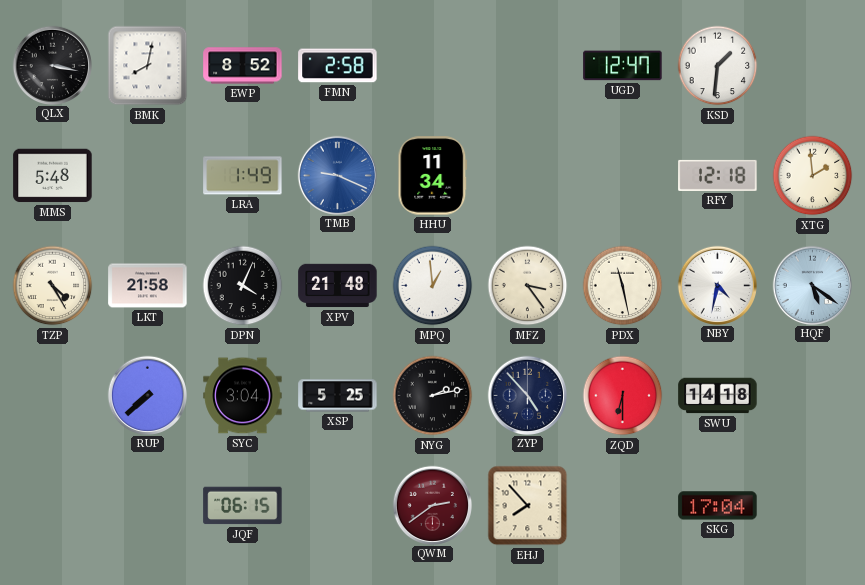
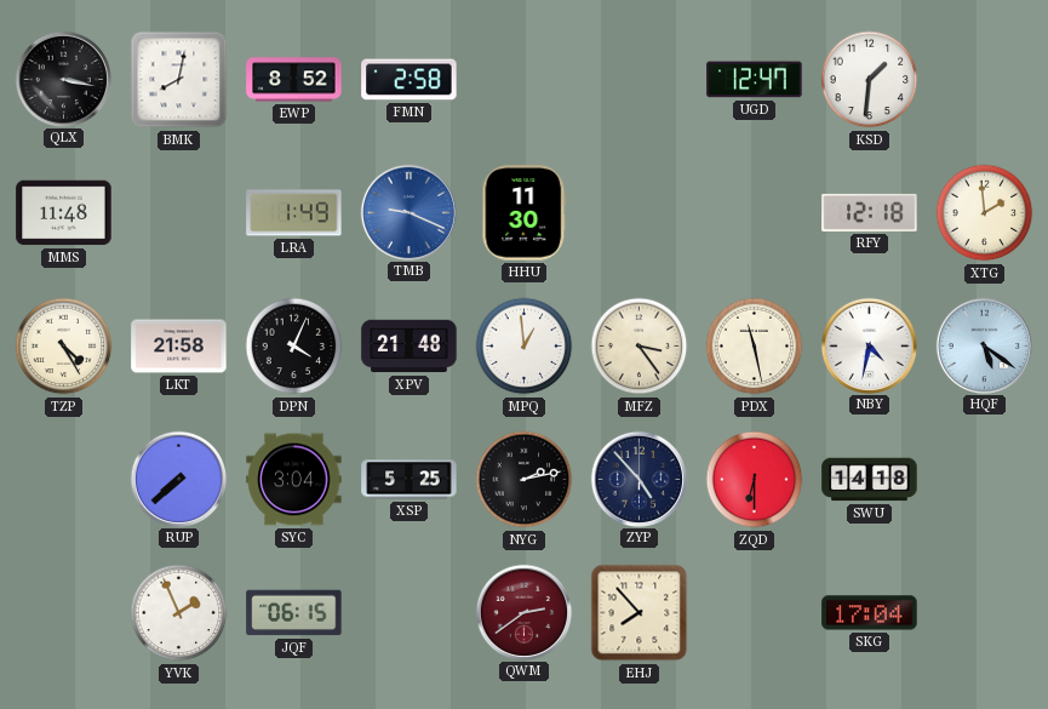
MMS: 5:48 -> 11:48
HHU: 11:34 -> 11:30
YVK: none -> 1:56
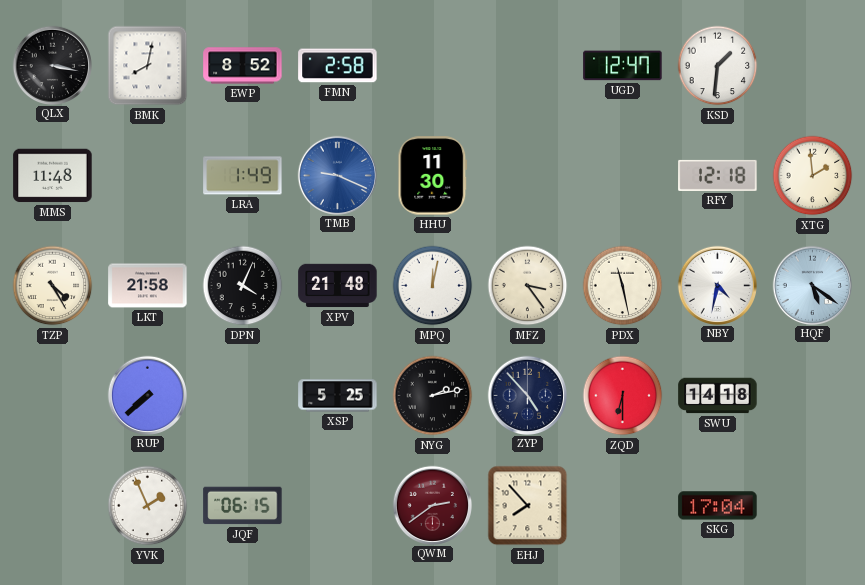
MPQ: 12:59 -> 12:02
SYC: 3:04 -> none
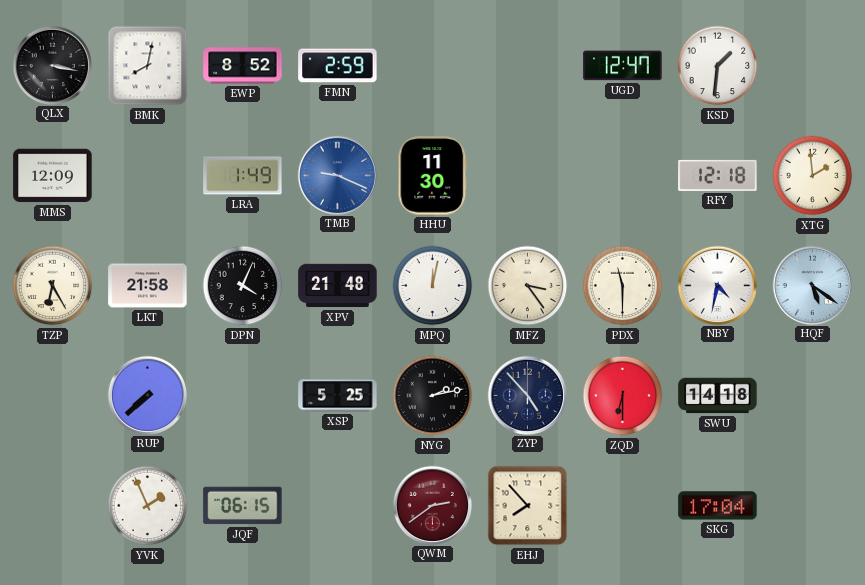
FMN: 2:58 -> 2:59
MMS: 11:48 -> 12:09
TZP: 4:25 -> 6:25
PDX: 11:28 -> 11:30
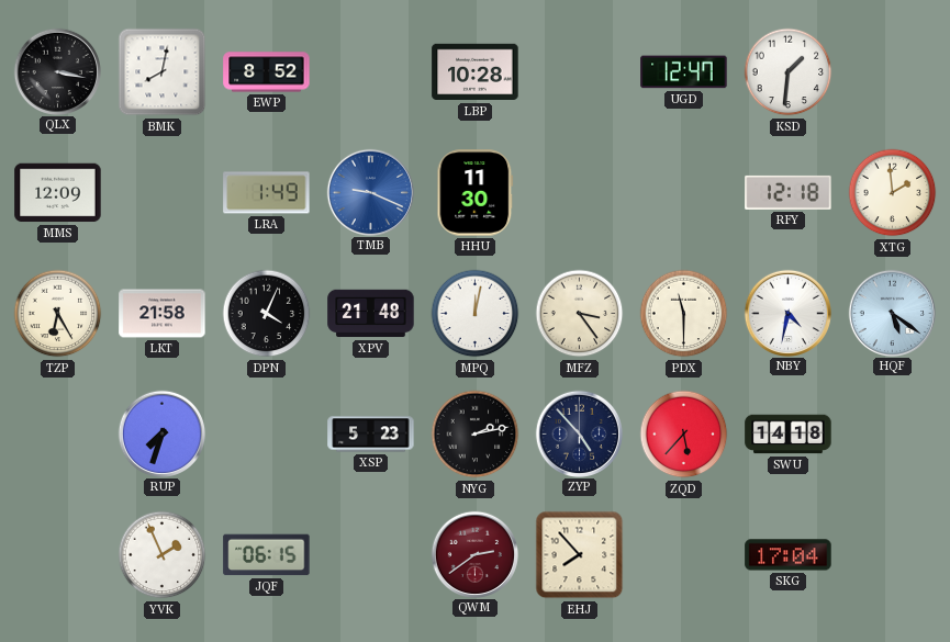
FMN: 2:59 -> none
LBP: none -> 10:28
RUP: 7:38 -> 7:33
XSP: 5:25 -> 5:23
ZQD: 6:30 -> 5:37
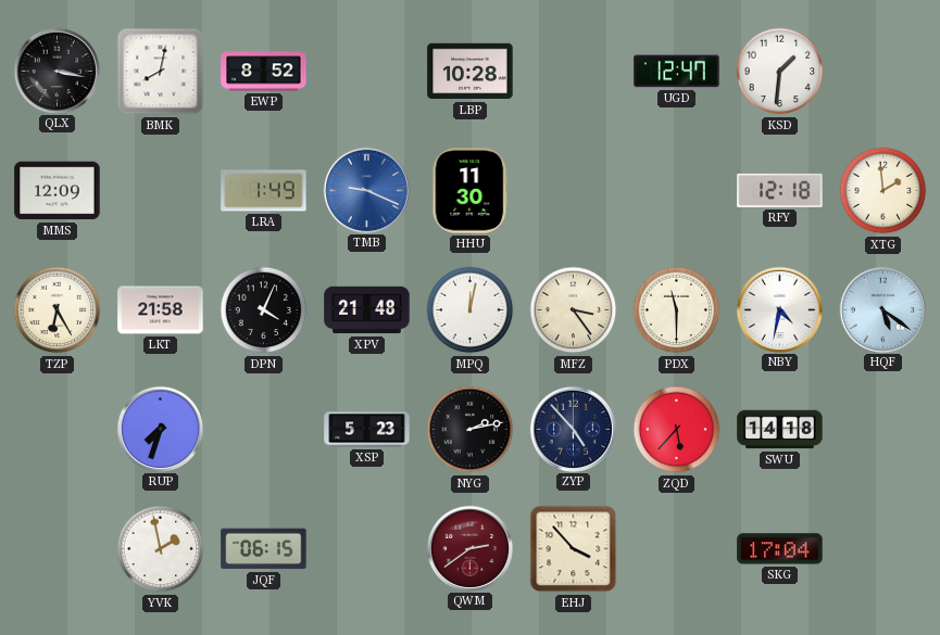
YVK: 1:56 -> 1:58
EHJ: 7:53 -> 3:53
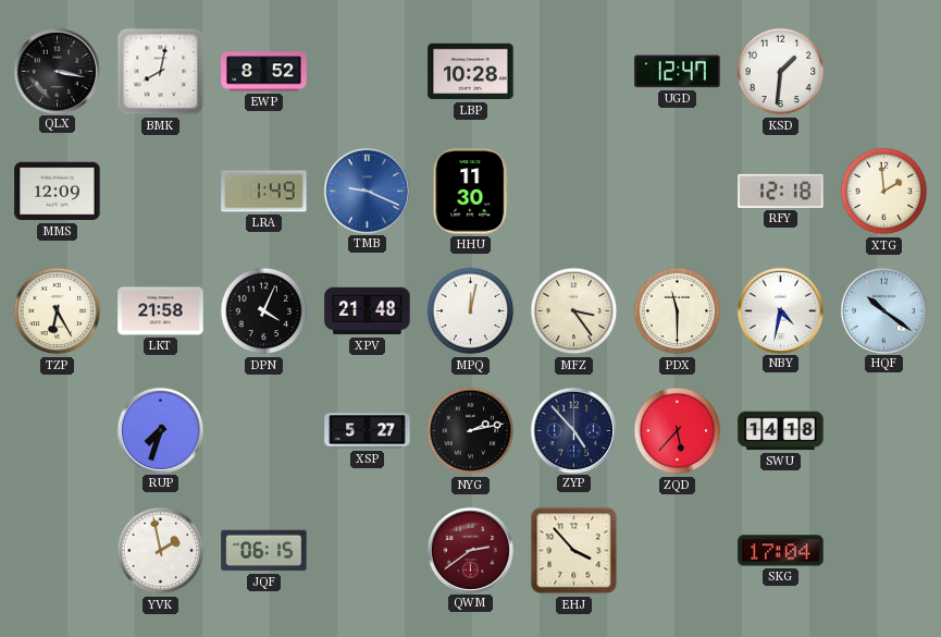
HQF: 5:21 -> 10:21
XSP: 5:23 -> 5:27
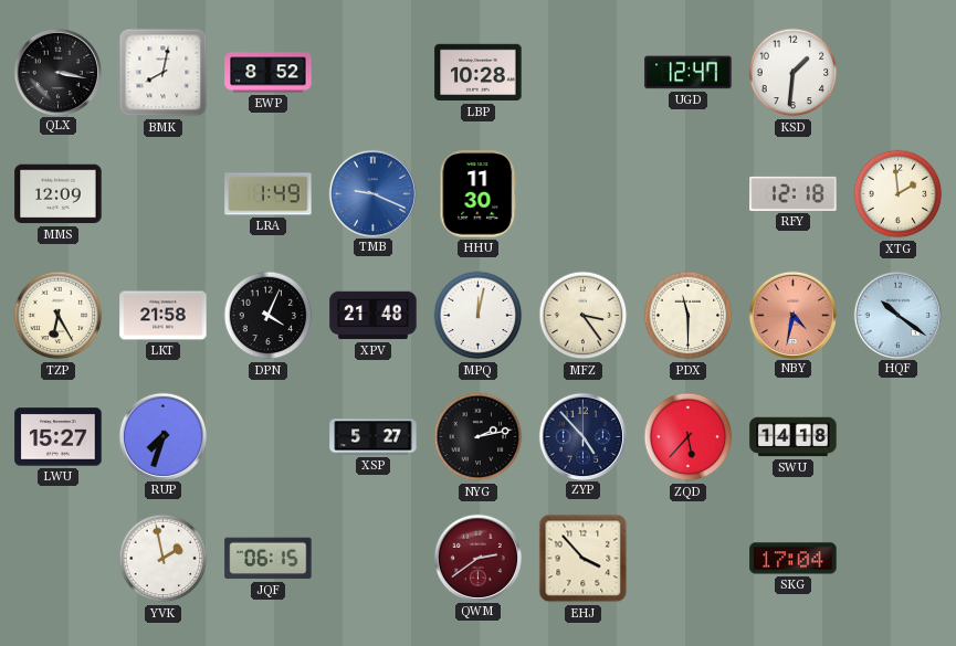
NBY dial: white -> salmon
LWU: none -> 15:27
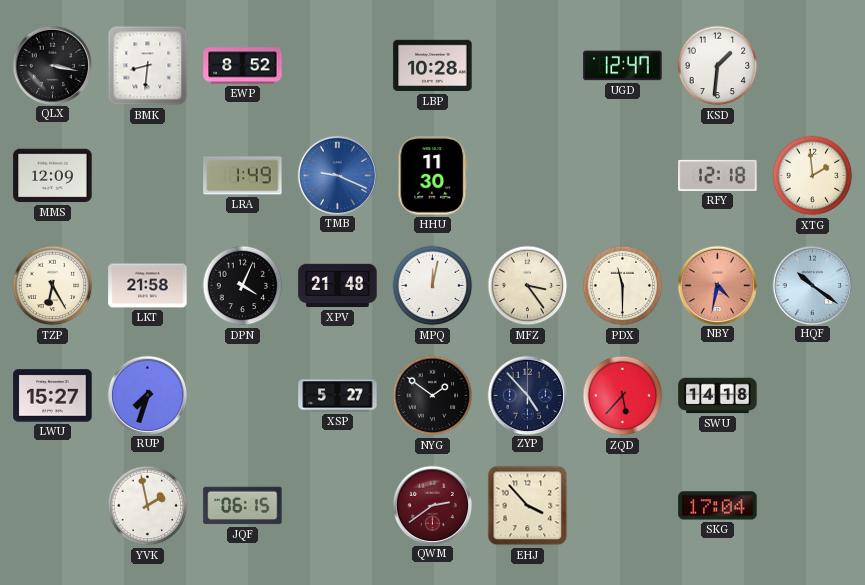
BMK: 8:02 -> 8:31
NYG: 2:13 -> 1:51
